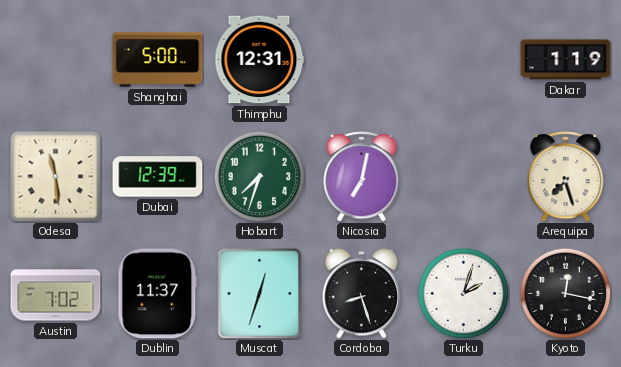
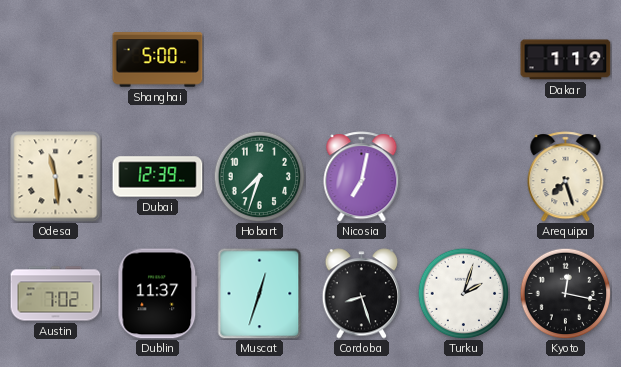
Thimphu: 12:31 -> none
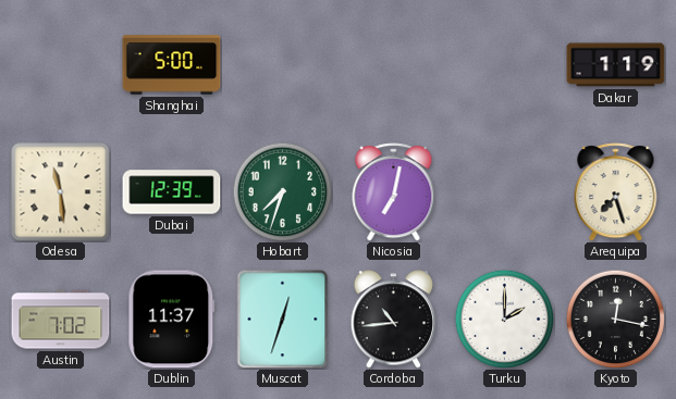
Cordoba: 8:27 -> 10:44
Turku: 2:03 -> 2:00
